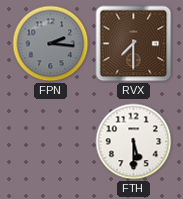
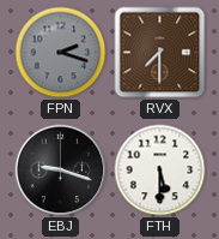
FPN: 2:16 -> 2:18
EBJ: none -> 9:18
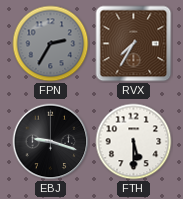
FPN: 2:18 -> 2:35
RVX: 7:30 -> 7:35
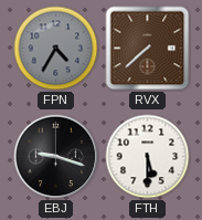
FPN: 2:35 -> 4:35
RVX: 7:35 -> 7:38
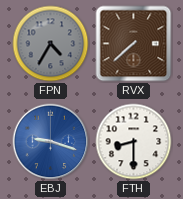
EBJ dial: black -> blue
FTH: 5:30 -> 8:30
